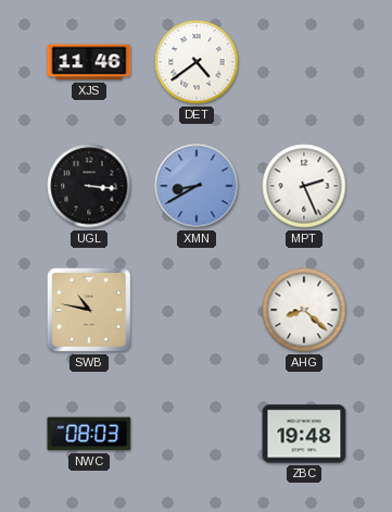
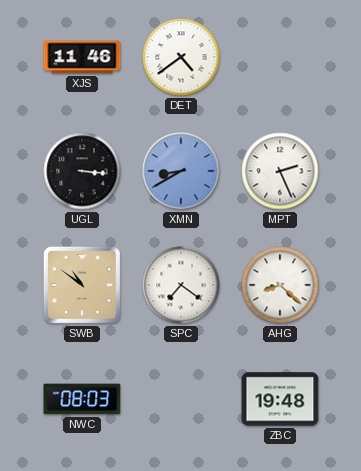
SWB: 10:47 -> 10:51
SPC: none -> 7:21
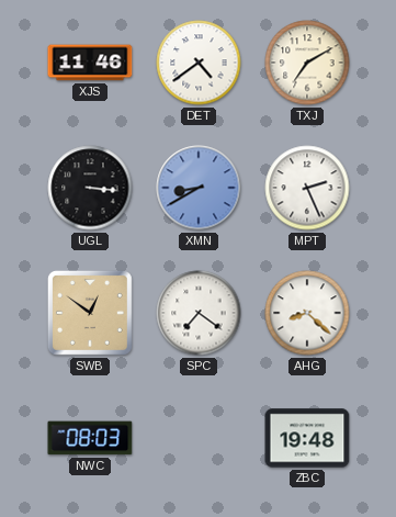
TXJ: none -> 7:10
SWB: 10:51 -> 12:51
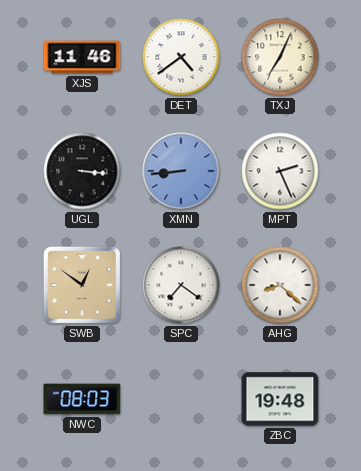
TXJ: 7:10 -> 7:04
XMN: 8:40 -> 8:44
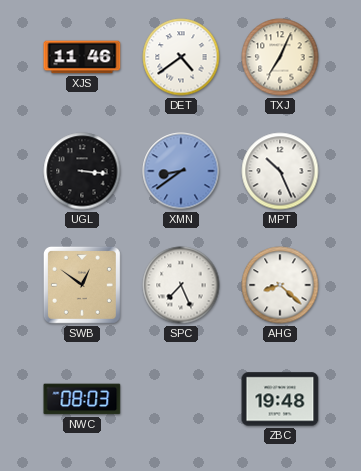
XMN: 8:44 -> 8:39
MPT: 2:26 -> 10:26
SPC: 7:21 -> 7:26
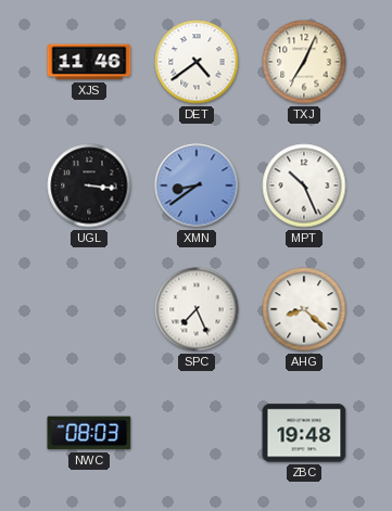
SWB: 12:51 -> none
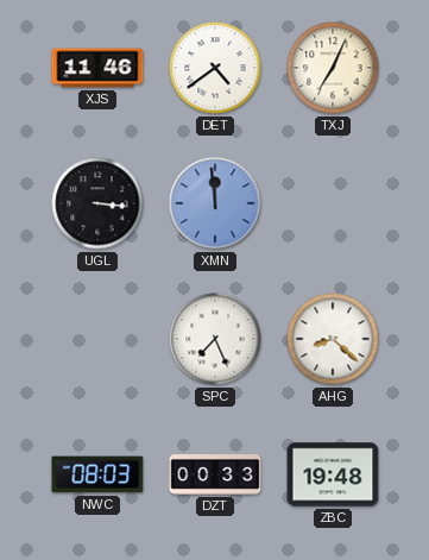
XMN: 8:39 -> 11:59
MPT: 10:26 -> none
DZT: none -> 00:33
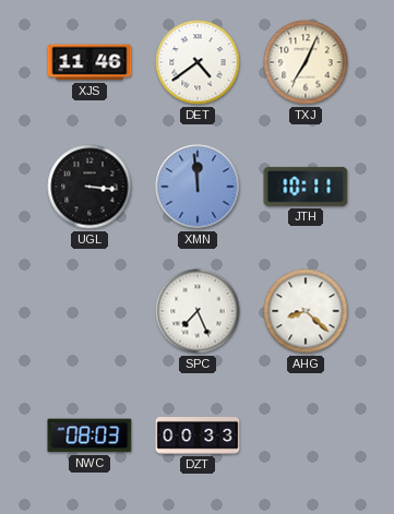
JTH: none -> 10:11
ZBC: 19:48 -> none
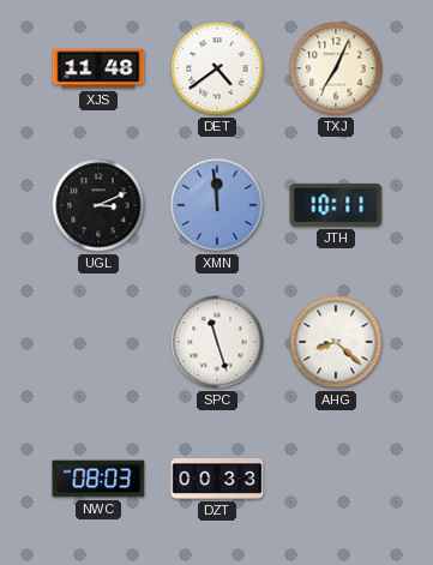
XJS: 11:46 -> 11:48
UGL: 3:16 -> 3:11
SPC: 7:26 -> 11:27
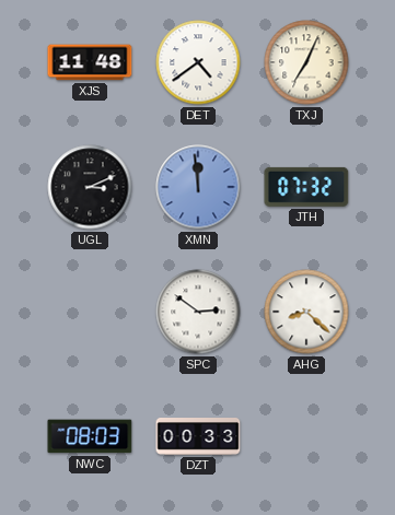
JTH: 10:11 -> 07:32
SPC: 11:27 -> 2:51
